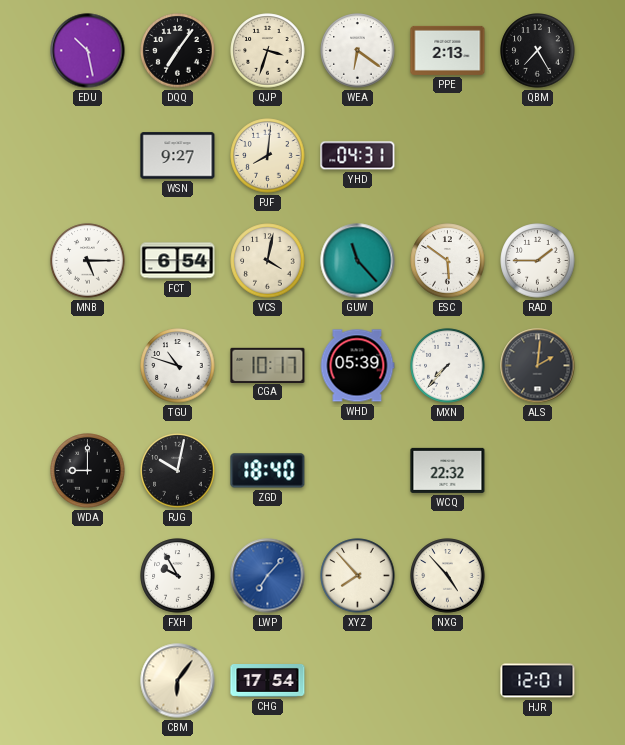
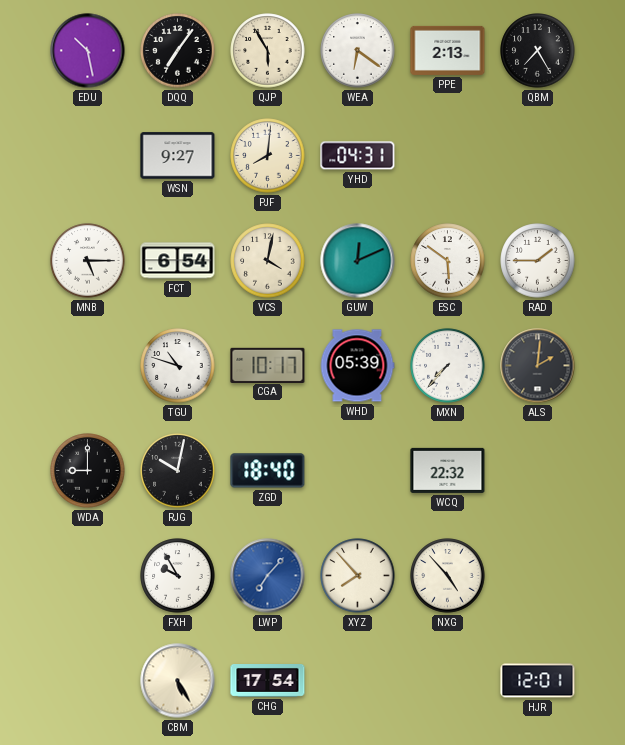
QJP: 3:33 -> 5:55
GUW: 11:23 -> 12:11
CBM: 6:06 -> 5:25
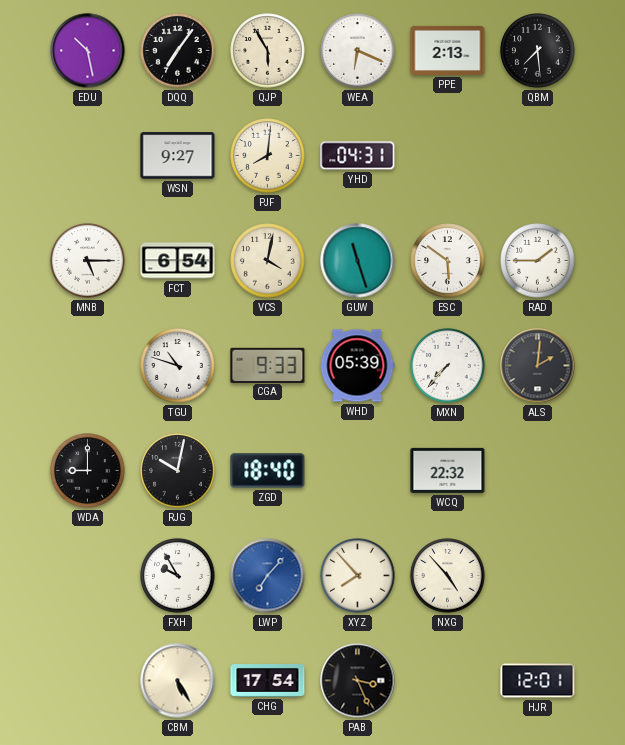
WEA: 6:21 -> 6:19
QBM: 7:25 -> 7:29
GUW: 12:11 -> 11:27
CGA: 10:17 -> 9:33
PAB: none -> 3:26
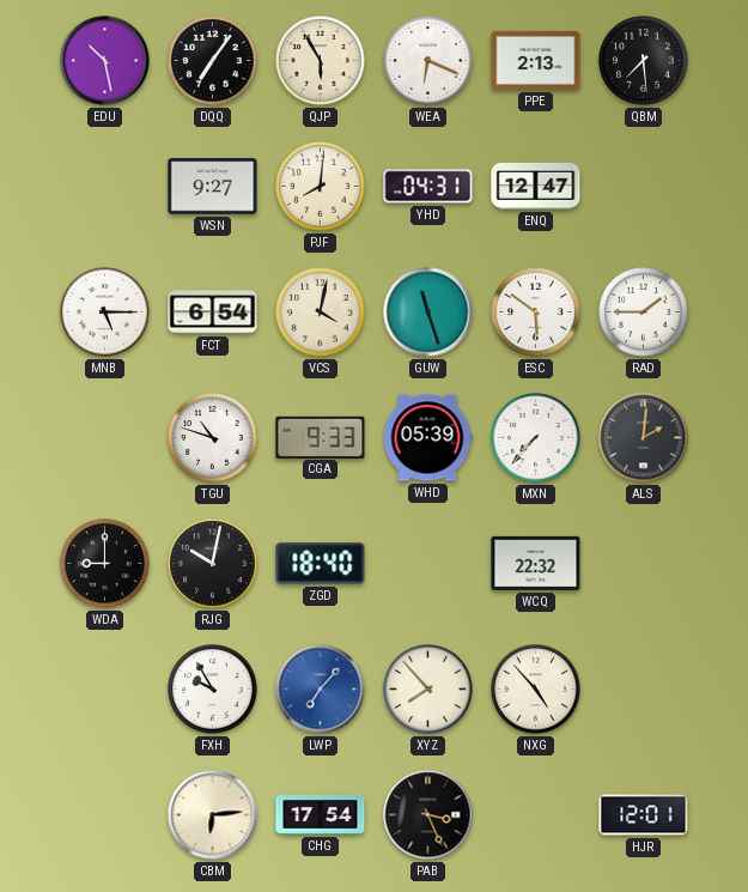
ENQ: none -> 12:47
CBM: 5:25 -> 6:14
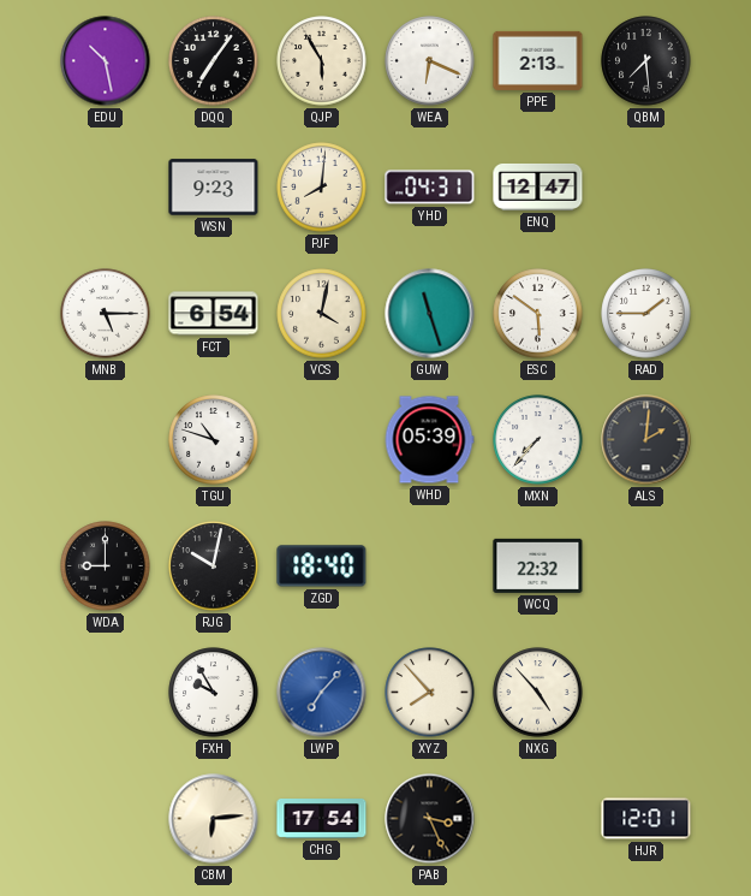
WSN: 9:27 -> 9:23
CGA: 9:33 -> none
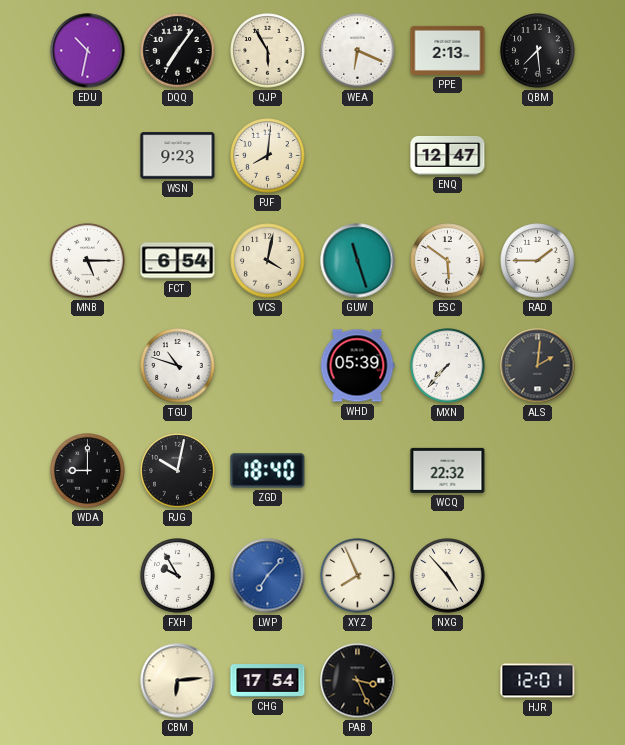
EDU: 10:28 -> 10:32
YHD: 04:31 -> none
XYZ: 7:53 -> 7:56
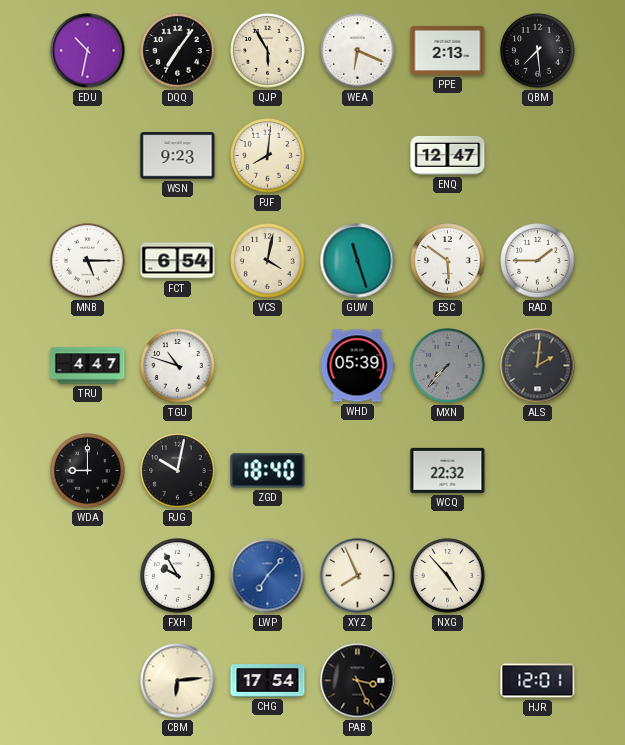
TRU: none -> 4:47
MXN dial: white -> grey
